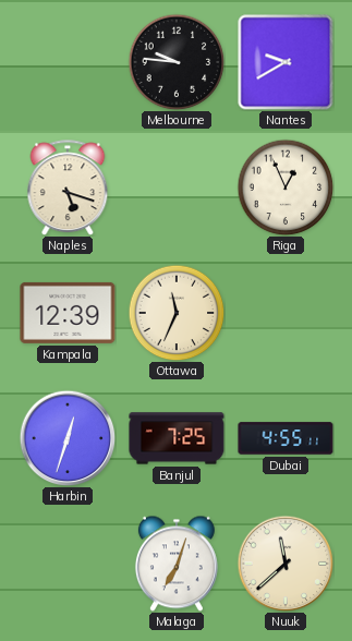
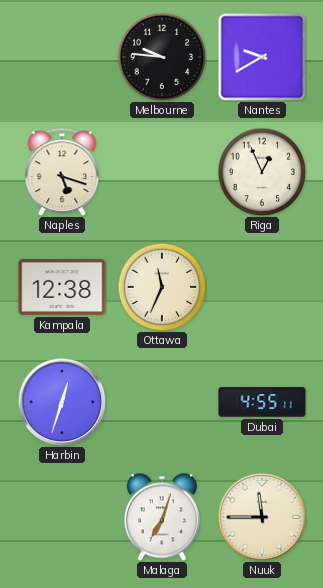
Kampala: 12:39 -> 12:38
Banjul: 7:25 -> none
Nuuk: 11:38 -> 11:45
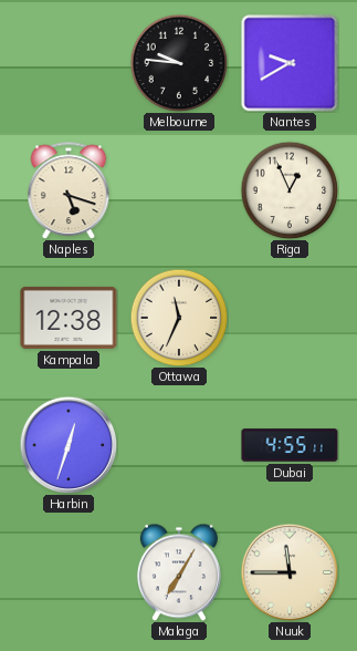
Malaga: 7:03 -> 7:05
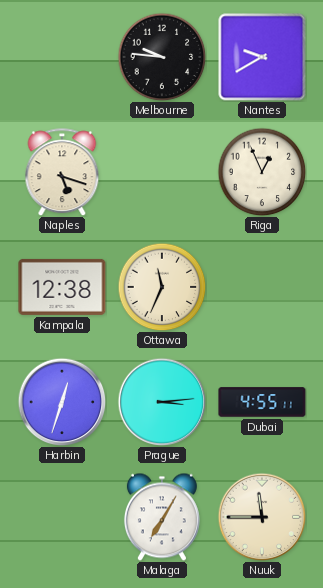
Prague: none -> 3:14
